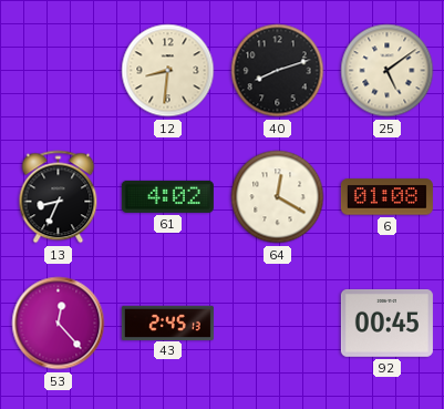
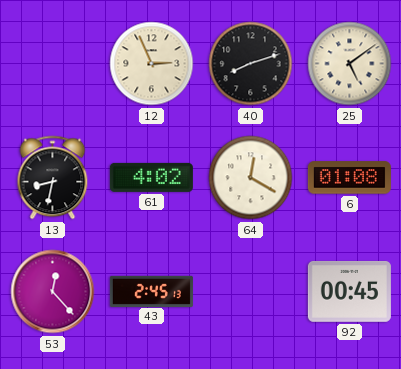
12: 8:31 -> 2:56
13: 8:34 -> 8:32
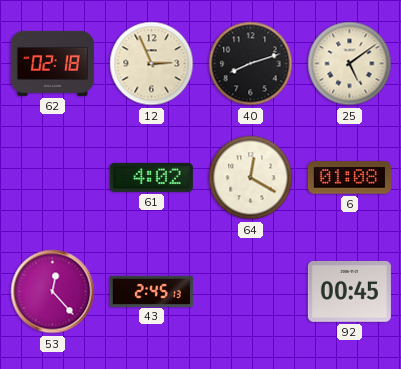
62: none -> 02:18
13: 8:32 -> none
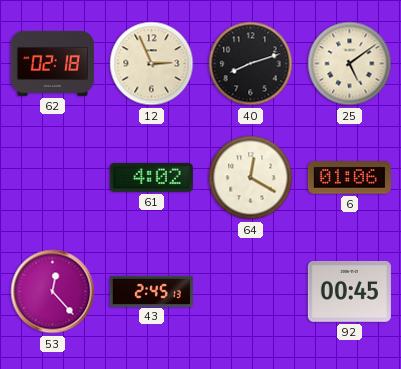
6: 01:08 -> 01:06
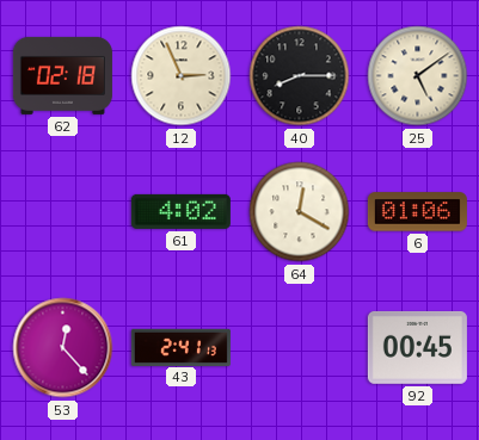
40: 8:12 -> 8:15
43: 2:45 -> 2:41
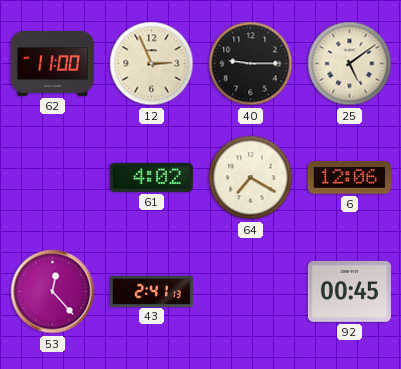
62: 02:18 -> 11:00
40: 8:15 -> 9:15
64: 12:20 -> 7:20
6: 01:06 -> 12:06
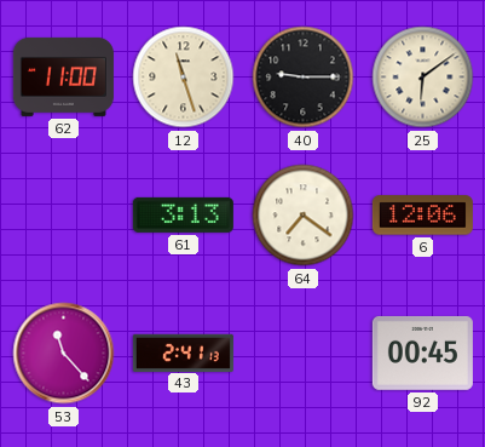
12: 2:56 -> 11:27
25: 5:09 -> 6:09
61: 4:02 -> 3:13
64: 7:20 -> 7:21
53: 12:23 -> 11:23
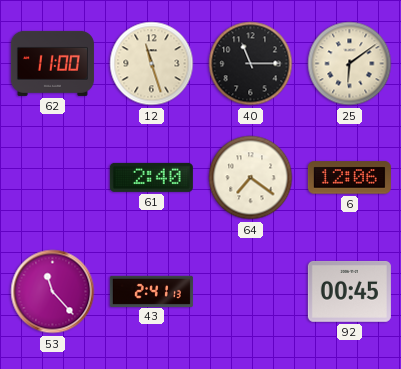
40: 9:15 -> 11:15
61: 3:13 -> 2:40
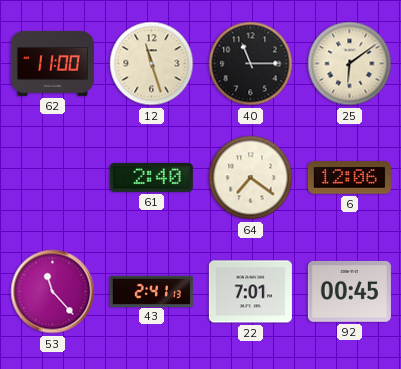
22: none -> 7:01
